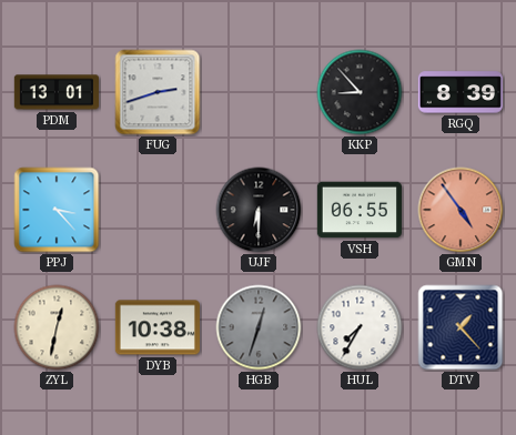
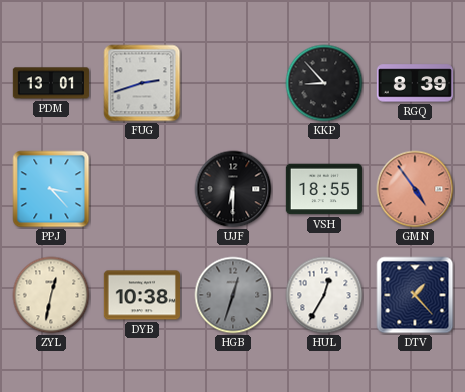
VSH: 06:55 -> 18:55
HUL: 7:35 -> 12:35
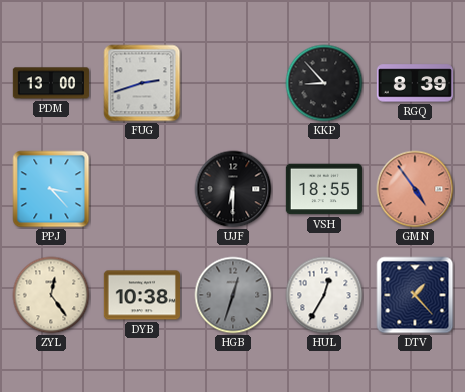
PDM: 13:01 -> 13:00
ZYL: 12:32 -> 12:24
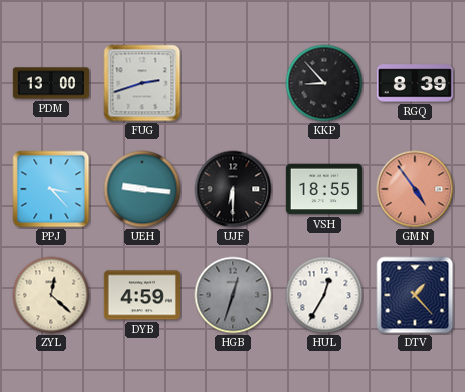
UEH: none -> 9:16
ZYL: 12:24 -> 12:22
DYB: 10:38 -> 4:59
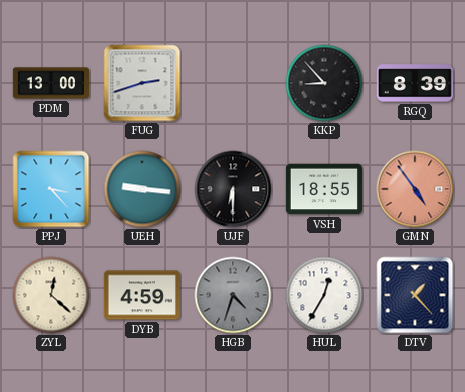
HGB: 12:33 -> 4:33
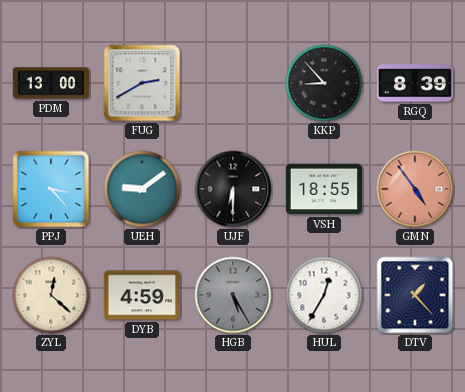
FUG: 2:42 -> 2:40
UEH: 9:16 -> 9:09
HGB: 4:33 -> 5:25
